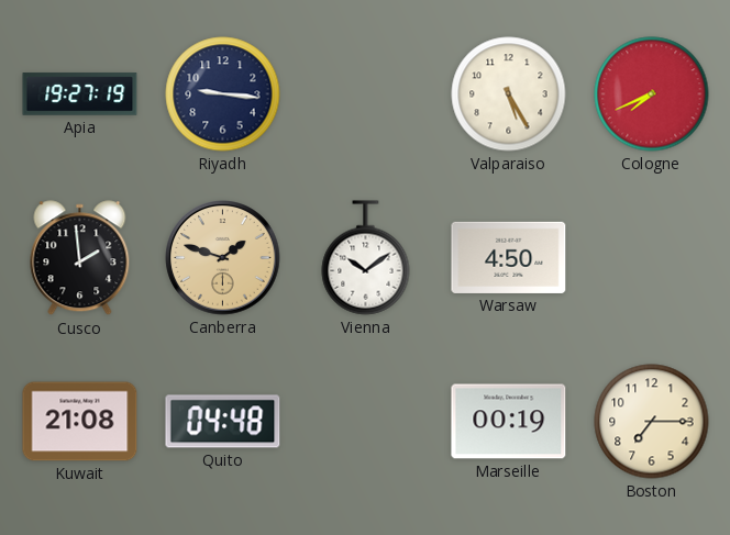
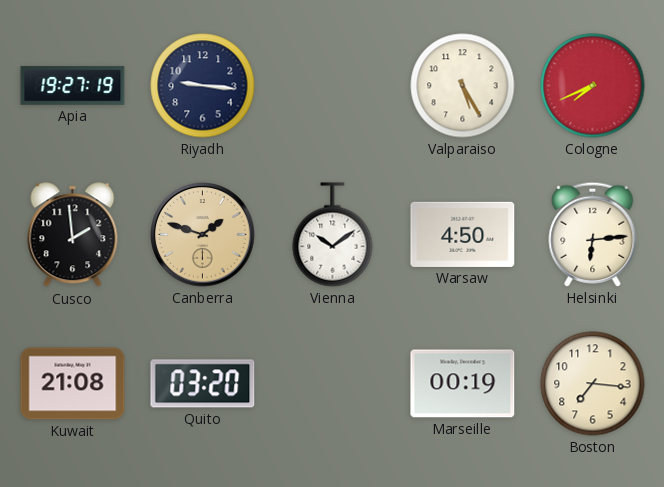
Helsinki: none -> 6:14
Quito: 04:48 -> 03:20
Boston: 7:15 -> 7:16
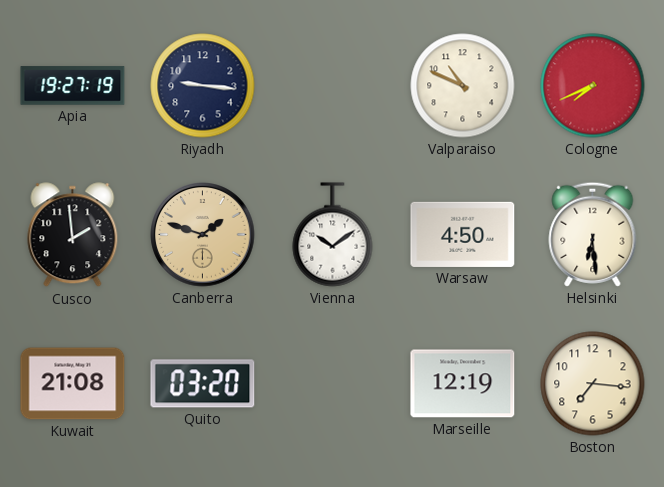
Valparaiso: 5:25 -> 10:49
Helsinki: 6:14 -> 6:29
Marseille: 00:19 -> 12:19
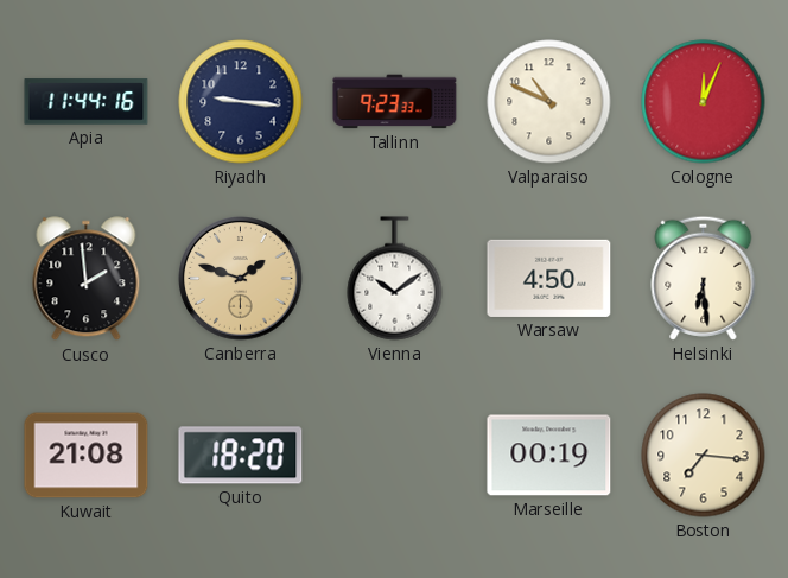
Apia: 19:27 -> 11:44
Tallinn: none -> 9:23
Cologne: 7:41 -> 12:04
Quito: 03:20 -> 18:20
Marseille: 12:19 -> 00:19
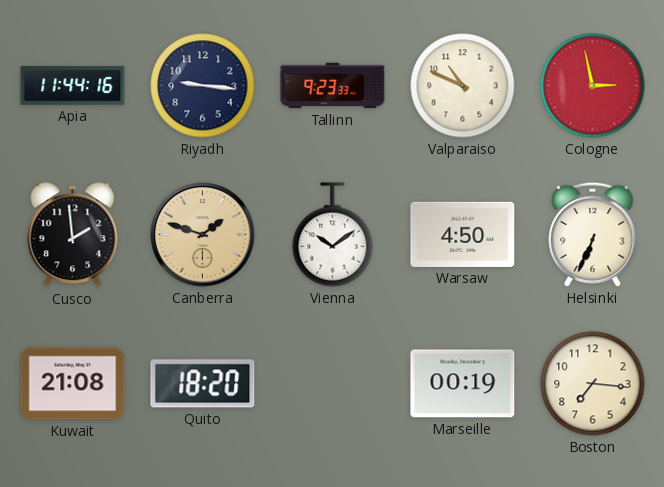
Cologne: 12:04 -> 2:58
Helsinki: 6:29 -> 6:34
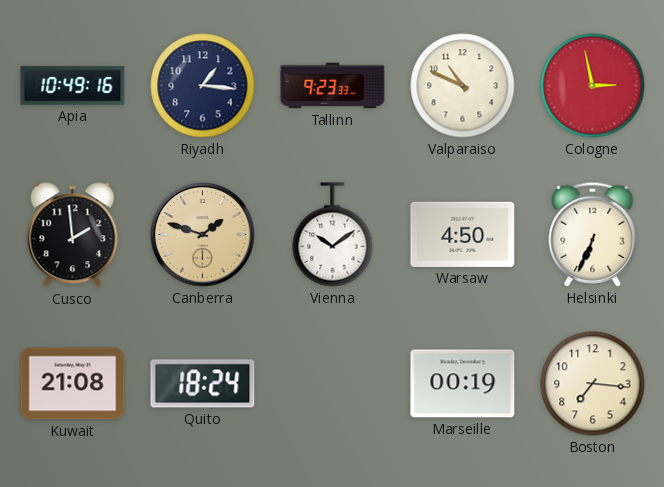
Apia: 11:44 -> 10:49
Riyadh: 9:16 -> 1:16
Quito: 18:20 -> 18:24
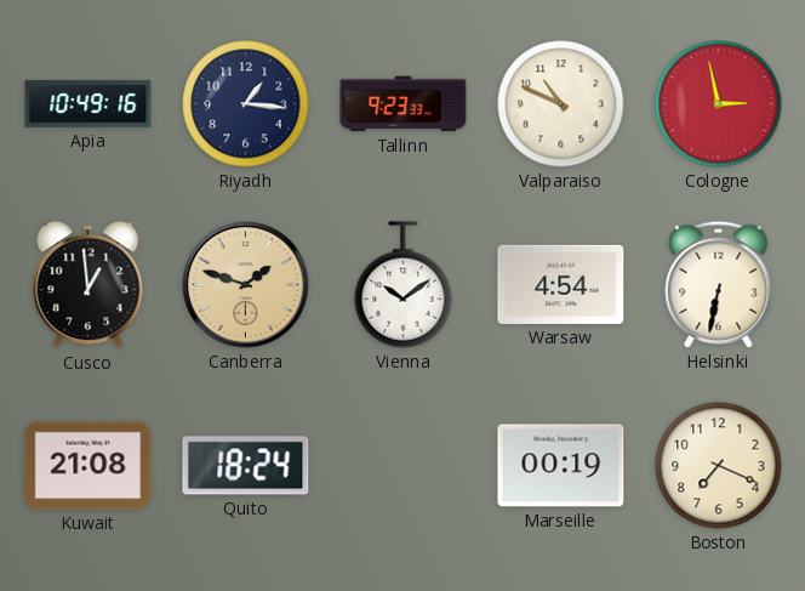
Cusco: 1:59 -> 12:59
Warsaw: 4:50 -> 4:54
Helsinki: 6:34 -> 6:32
Boston: 7:16 -> 7:19
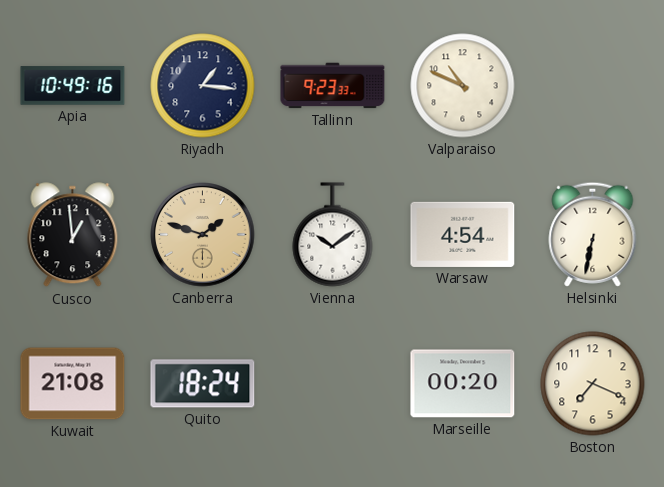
Cologne: 2:58 -> none
Marseille: 00:19 -> 00:20
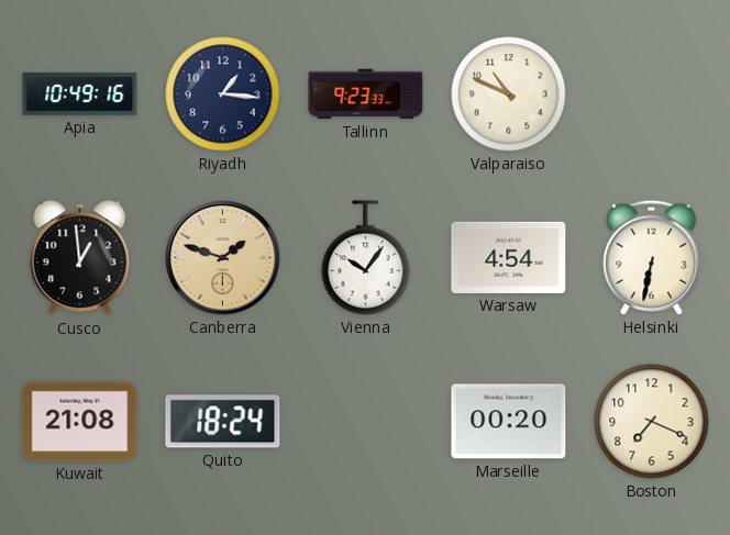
Vienna: 10:09 -> 10:06
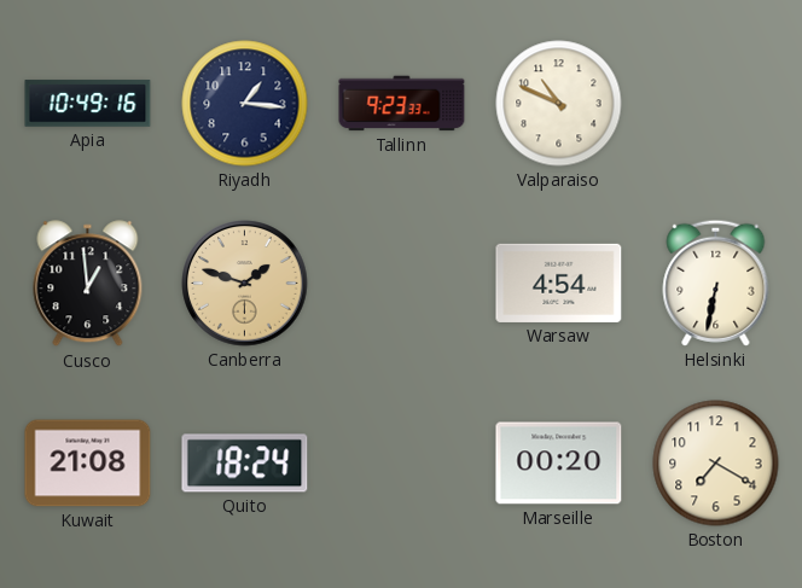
Vienna: 10:06 -> none
Boston: 7:19 -> 7:20
